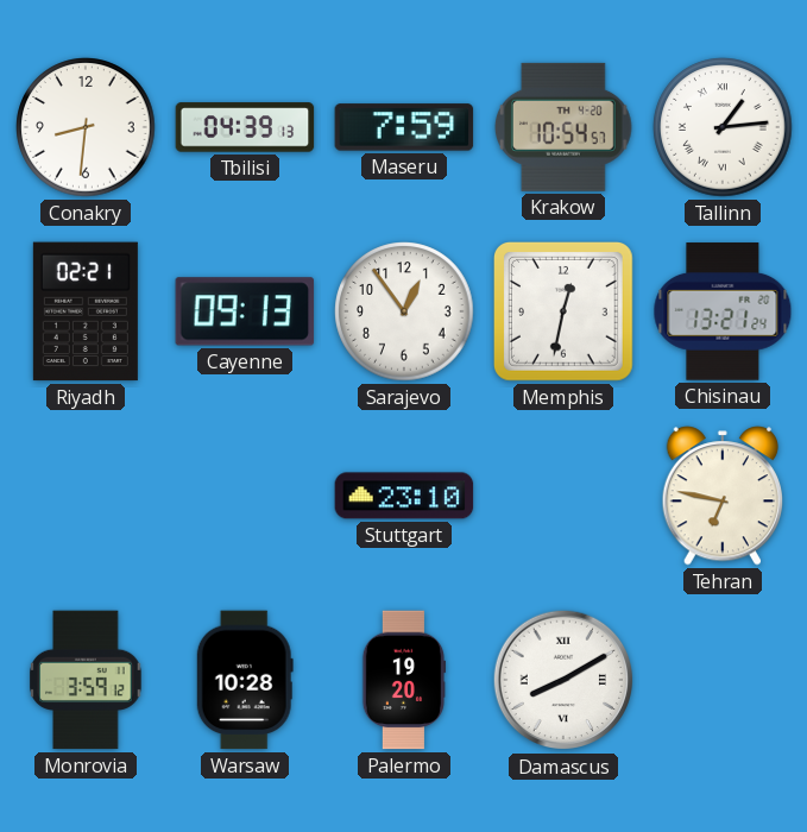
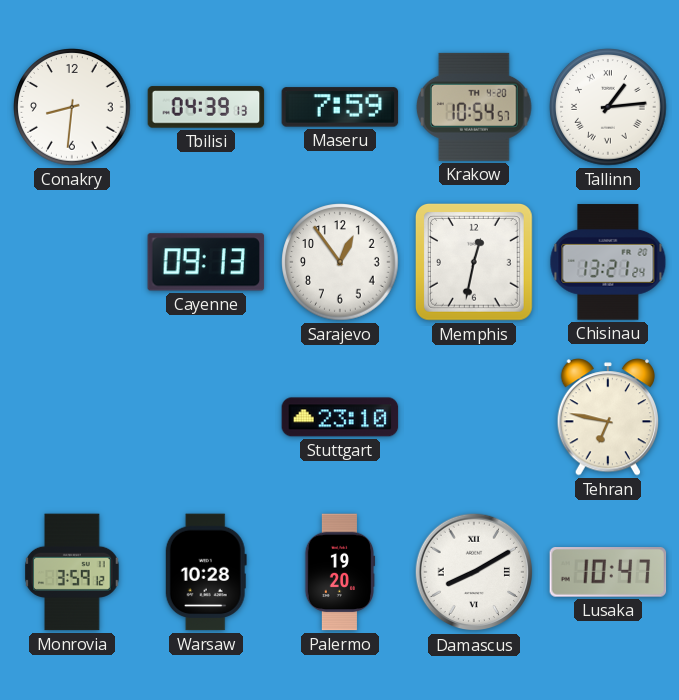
Riyadh: 02:21 -> none
Lusaka: none -> 10:47
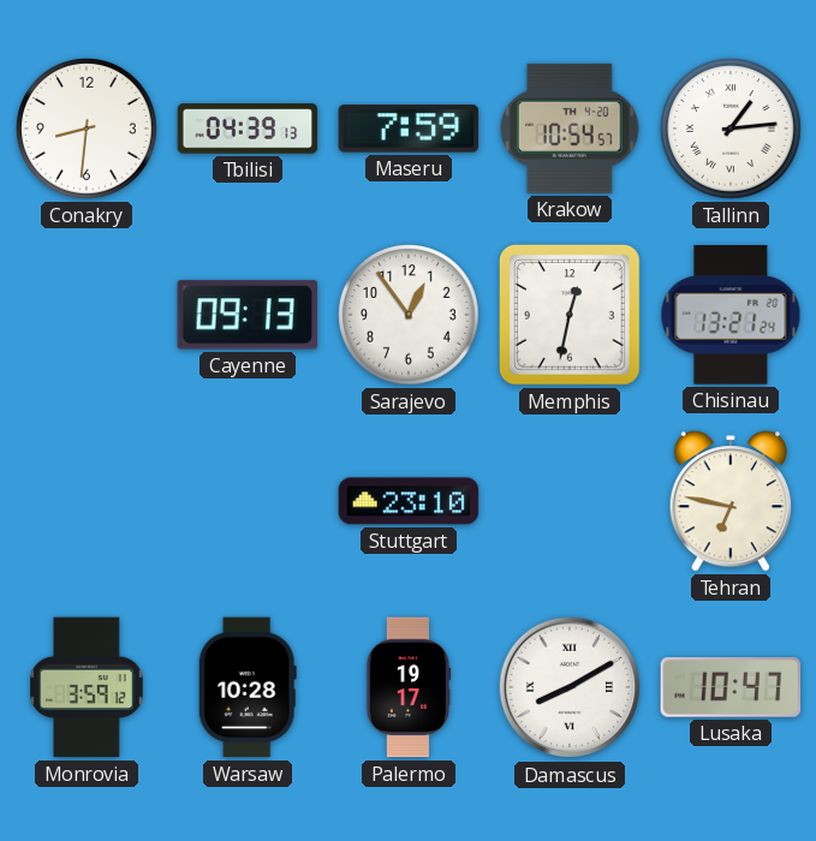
Palermo: 19:20 -> 19:17
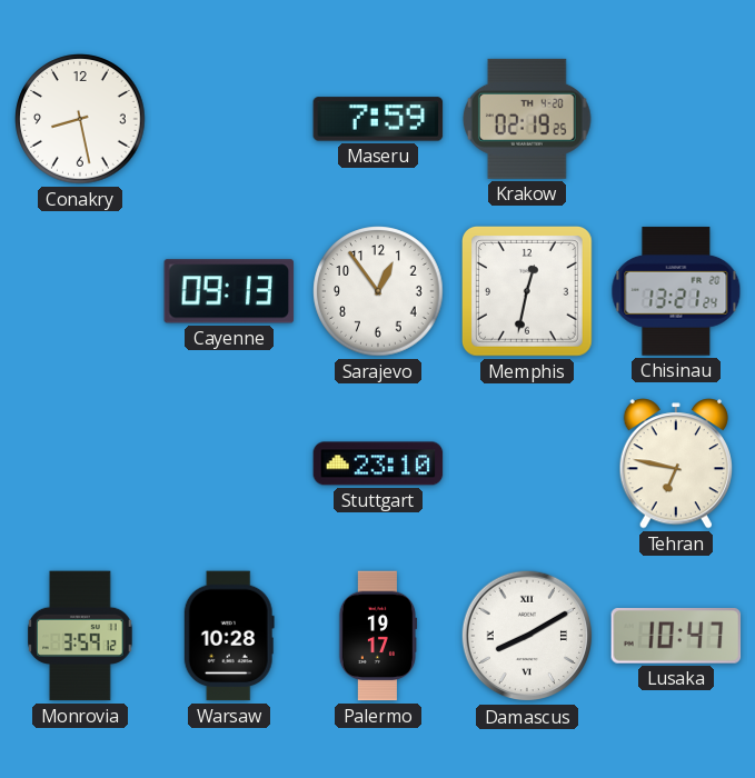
Conakry: 8:31 -> 8:28
Tbilisi: 04:39 -> none
Krakow: 10:54 -> 02:19
Tallinn: 1:14 -> none
